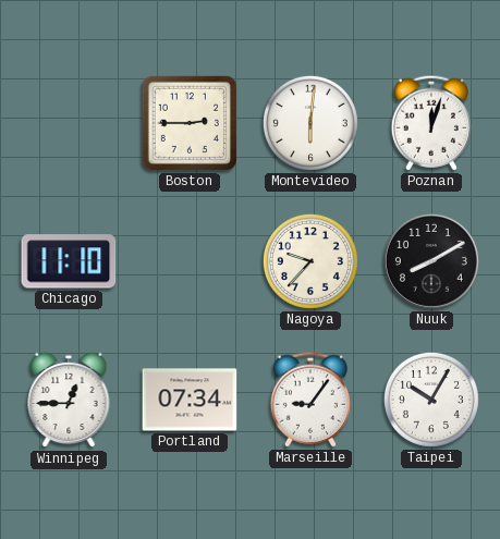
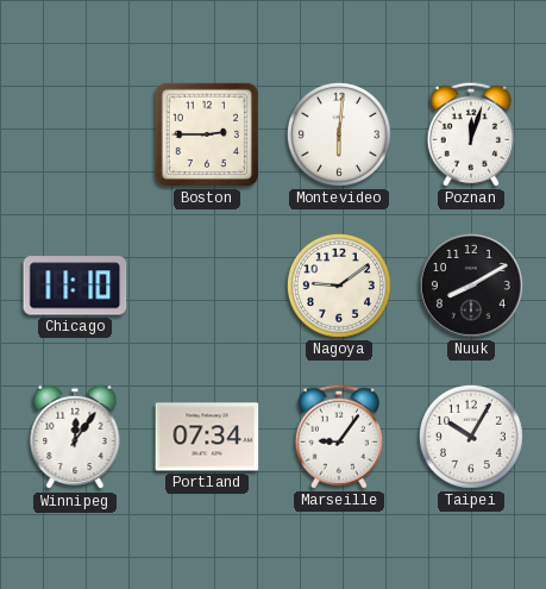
Nagoya: 9:37 -> 9:09
Winnipeg: 12:45 -> 12:06
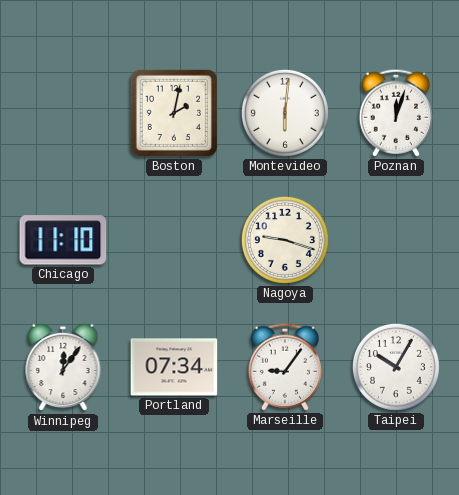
Boston: 2:45 -> 2:02
Nagoya: 9:09 -> 9:18
Nuuk: 8:10 -> none
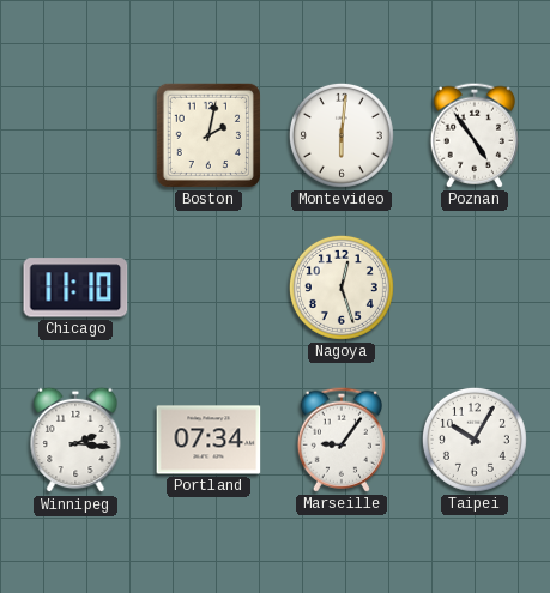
Poznan: 12:03 -> 4:54
Nagoya: 9:18 -> 12:27
Winnipeg: 12:06 -> 2:16
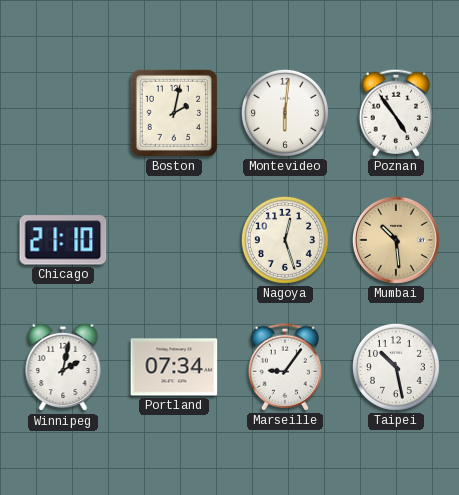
Chicago: 11:10 -> 21:10
Mumbai: none -> 10:29
Winnipeg: 2:16 -> 2:02
Taipei: 10:05 -> 10:28
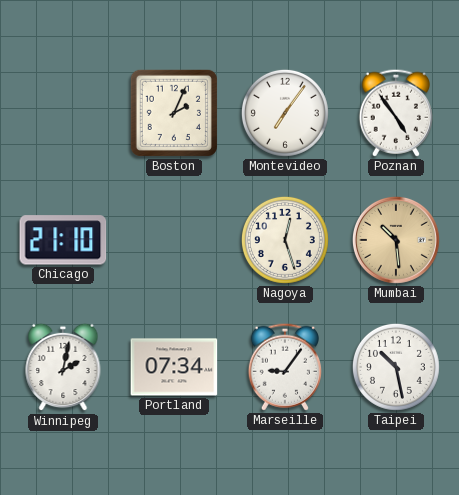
Boston: 2:02 -> 2:04
Montevideo: 6:01 -> 7:06
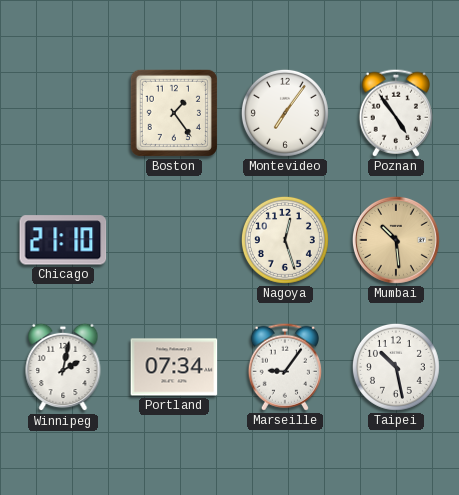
Boston: 2:04 -> 1:24
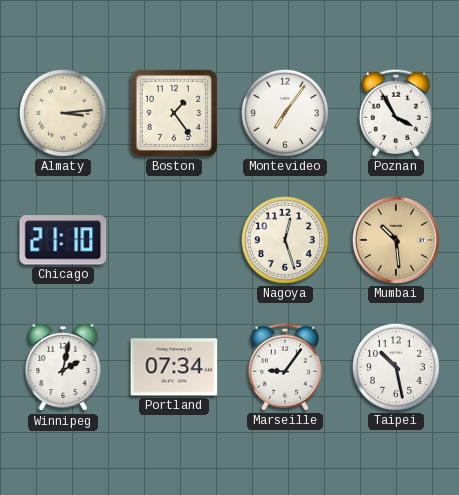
Almaty: none -> 3:14
Poznan: 4:54 -> 3:55
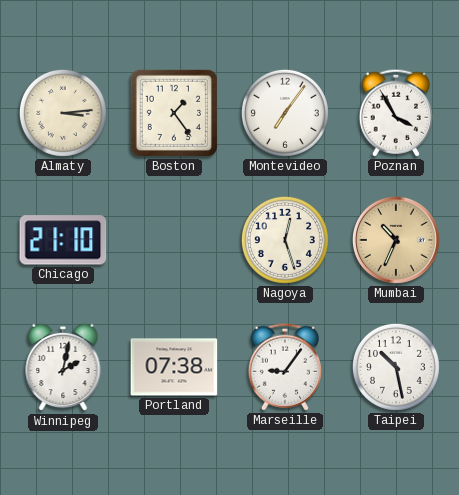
Mumbai: 10:29 -> 10:34
Portland: 07:34 -> 07:38
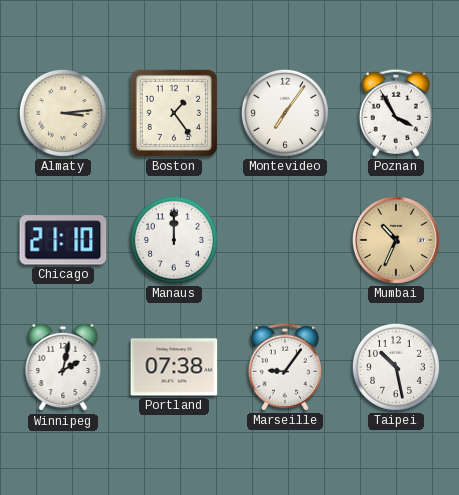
Manaus: none -> 12:00
Nagoya: 12:27 -> none
